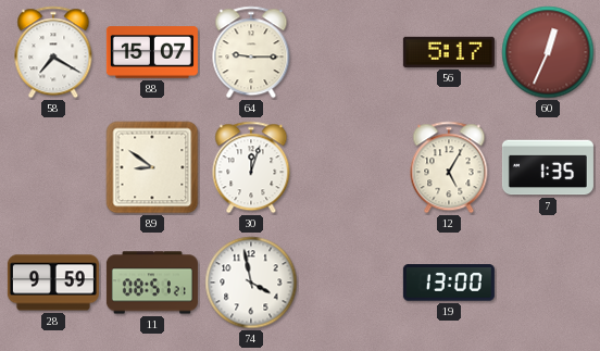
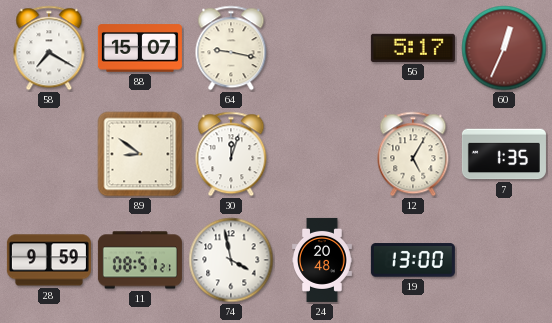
64: 9:15 -> 9:17
24: none -> 20:48
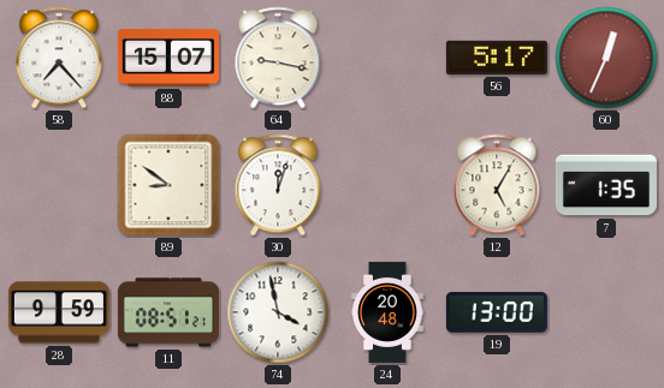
58: 7:20 -> 7:23
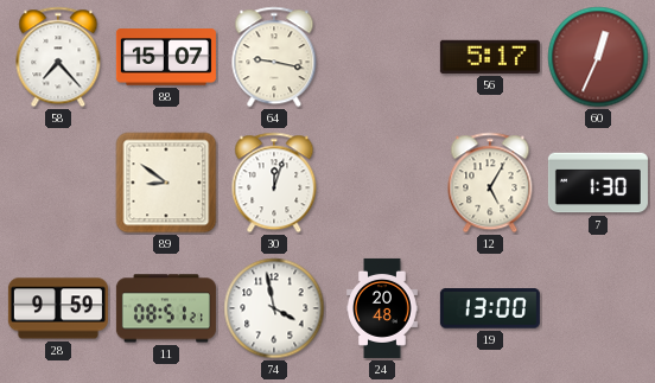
7: 1:35 -> 1:30
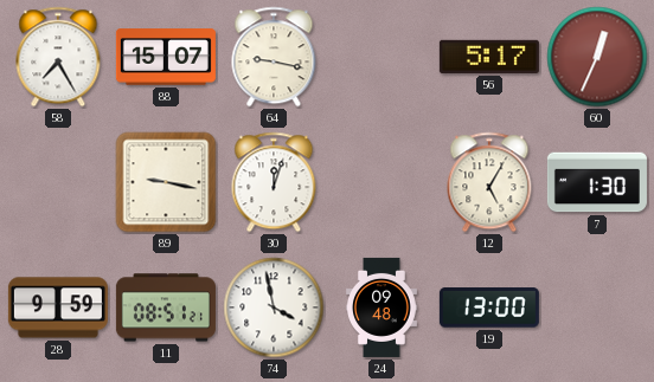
58: 7:23 -> 7:25
89: 8:51 -> 9:17
24: 20:48 -> 09:48
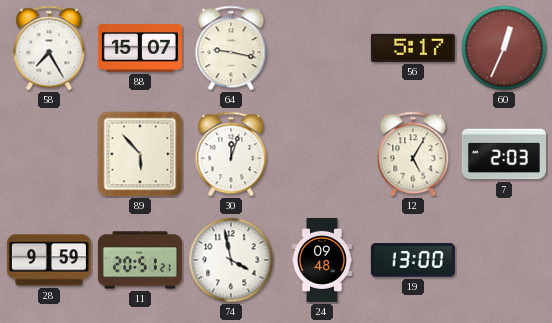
89: 9:17 -> 5:53
7: 1:30 -> 2:03
11: 08:51 -> 20:51
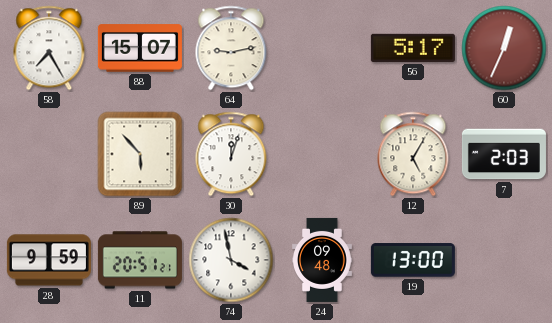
64: 9:17 -> 9:13
